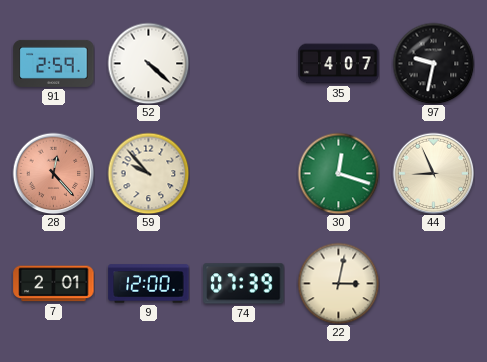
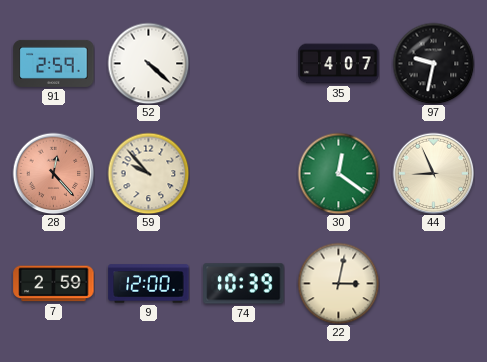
30: 12:18 -> 12:21
7: 2:01 -> 2:59
74: 07:39 -> 10:39
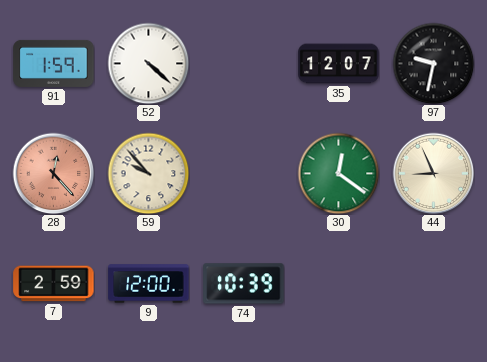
91: 2:59 -> 1:59
35: 4:07 -> 12:07
22: 3:02 -> none
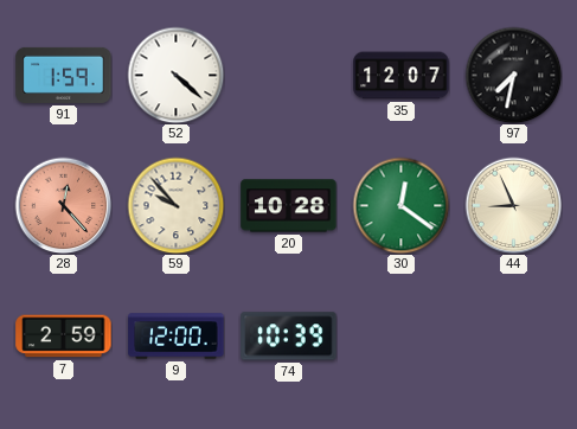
97: 9:32 -> 7:32
20: none -> 10:28
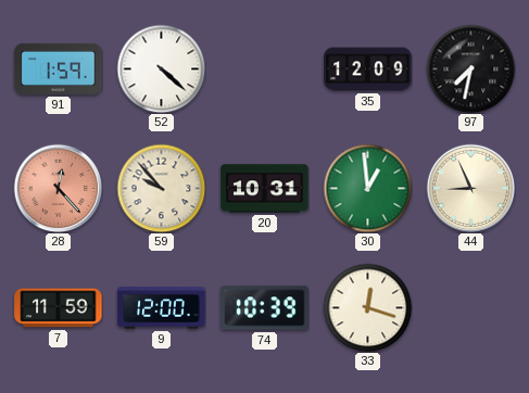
35: 12:07 -> 12:09
20: 10:28 -> 10:31
30: 12:21 -> 12:59
7: 2:59 -> 11:59
33: none -> 12:18
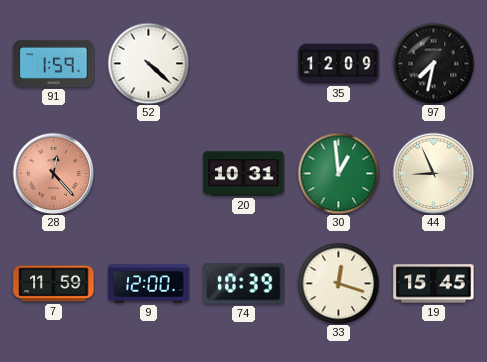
59: 9:53 -> none
19: none -> 15:45
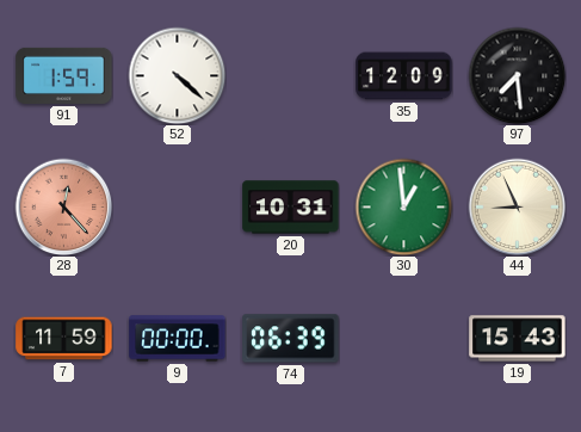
97: 7:32 -> 7:29
9: 12:00 -> 00:00
74: 10:39 -> 06:39
33: 12:18 -> none
19: 15:45 -> 15:43
